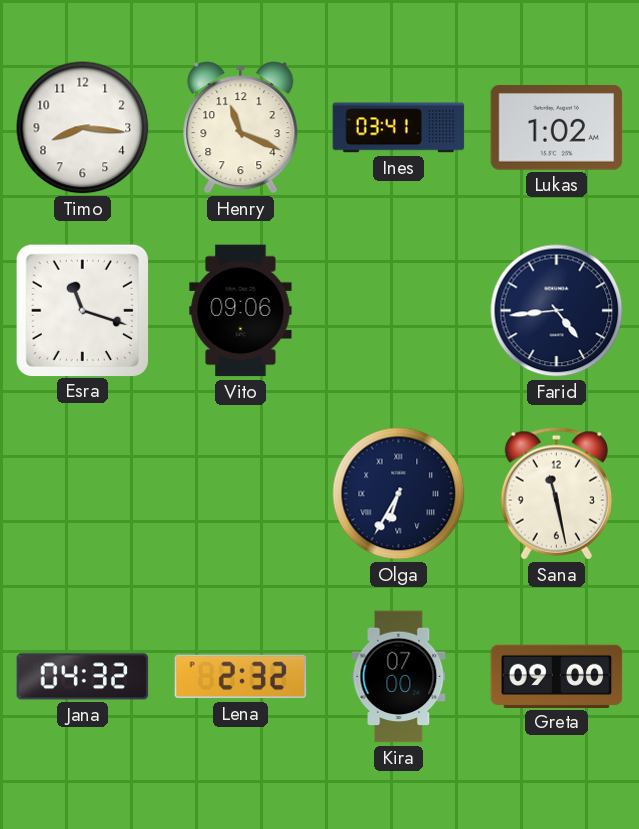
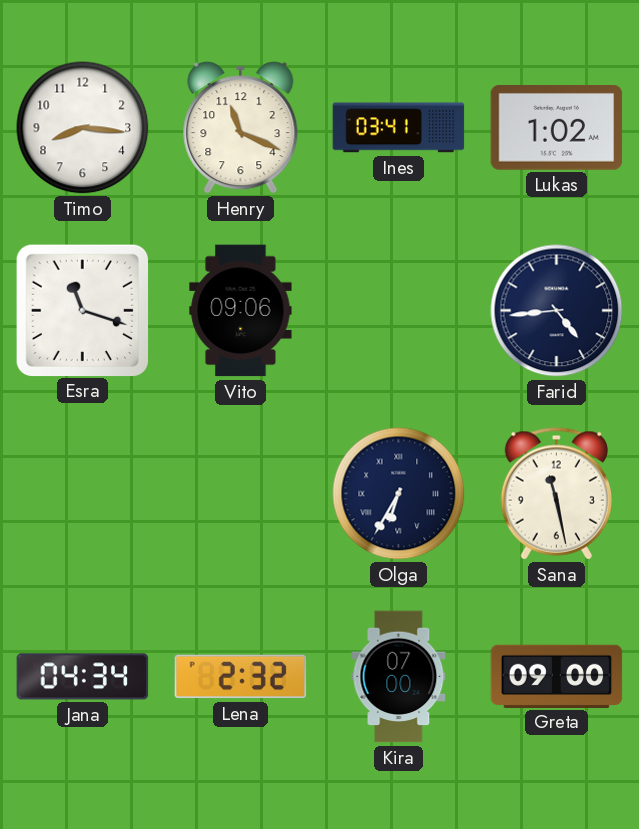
Jana: 04:32 -> 04:34
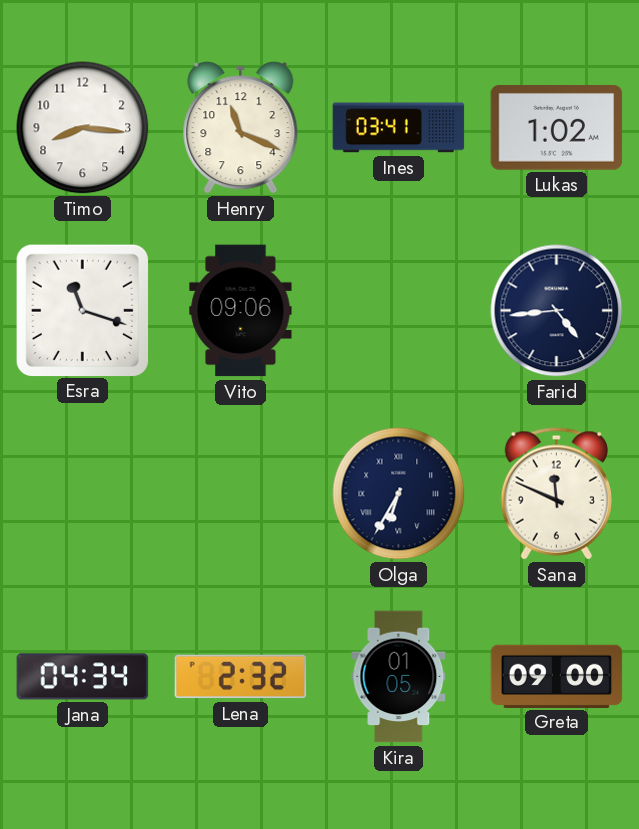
Sana: 11:28 -> 11:49
Kira: 07:00 -> 01:05
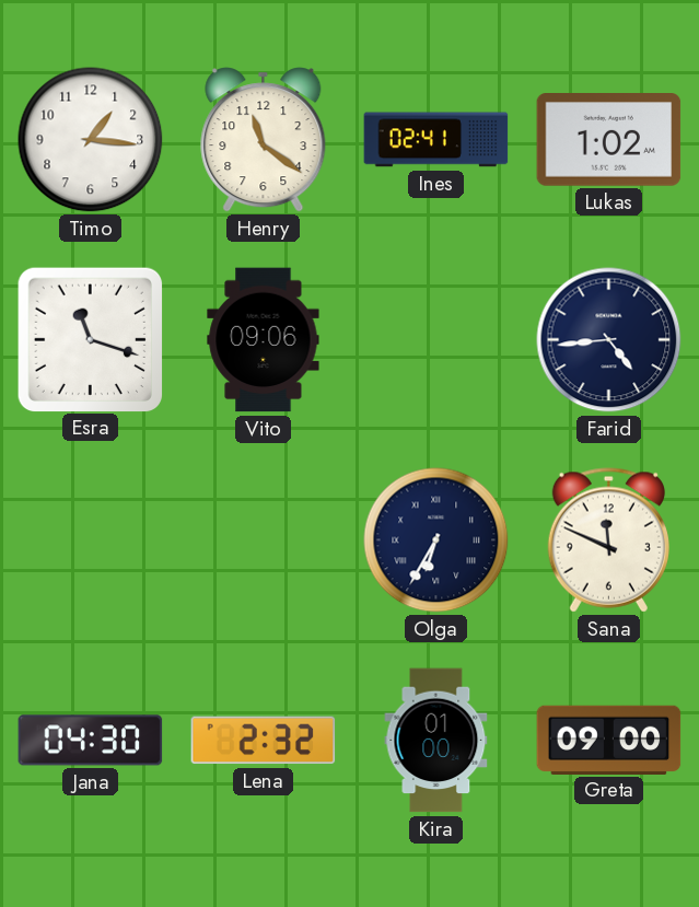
Timo: 8:16 -> 1:16
Henry: 11:19 -> 11:21
Ines: 03:41 -> 02:41
Jana: 04:34 -> 04:30
Kira: 01:05 -> 01:00
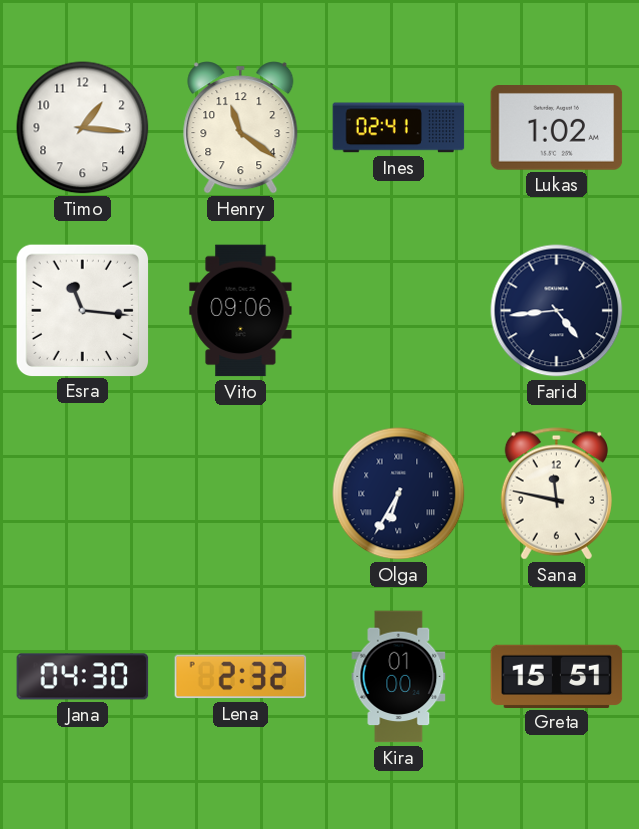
Esra: 11:18 -> 11:16
Sana: 11:49 -> 11:47
Greta: 09:00 -> 15:51
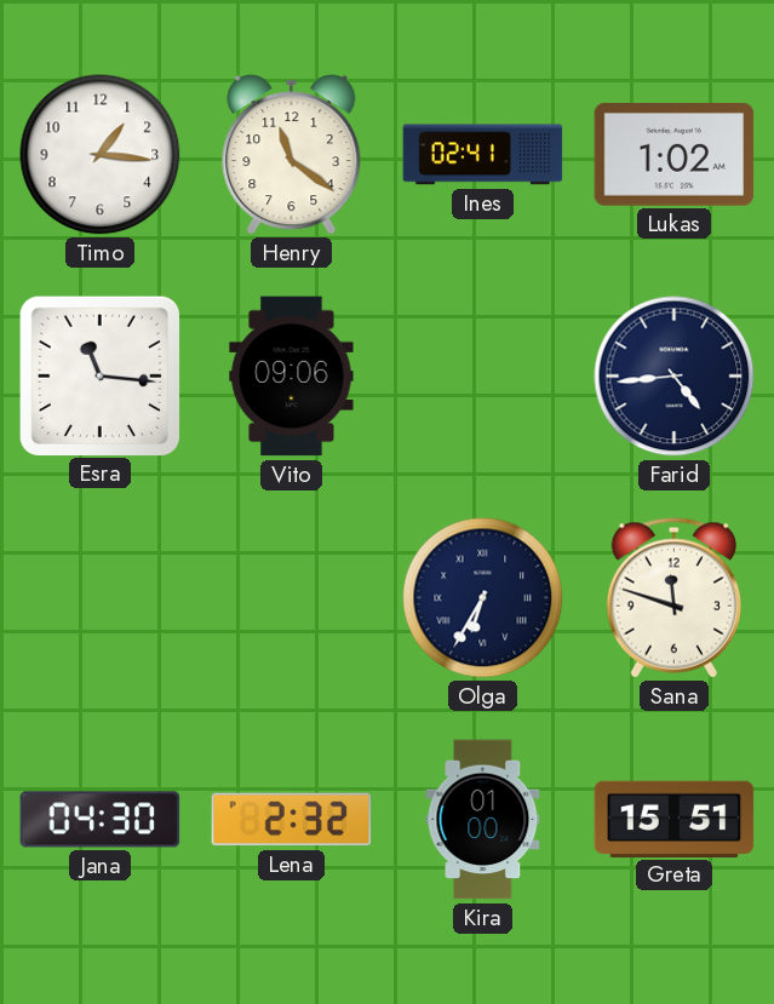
Sana: 11:47 -> 11:48
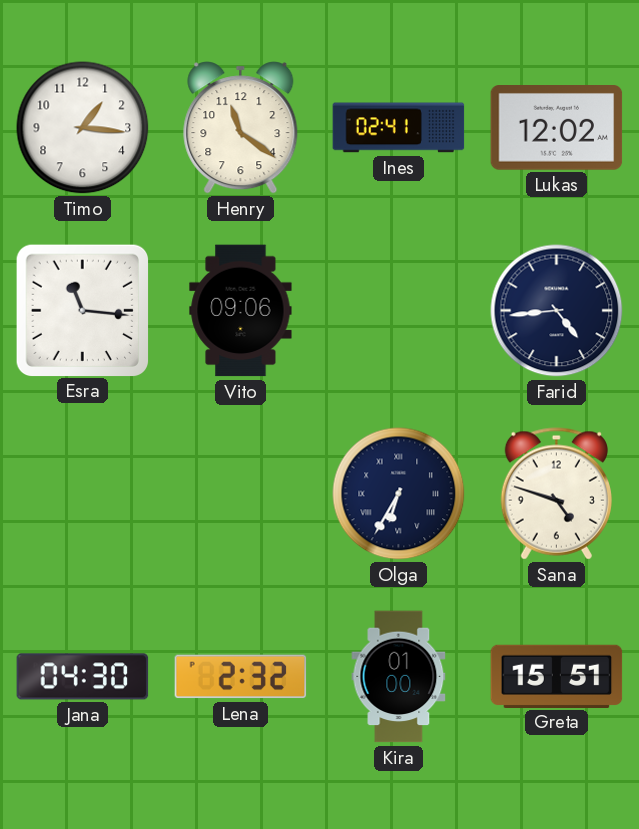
Lukas: 1:02 -> 12:02
Sana: 11:48 -> 4:48
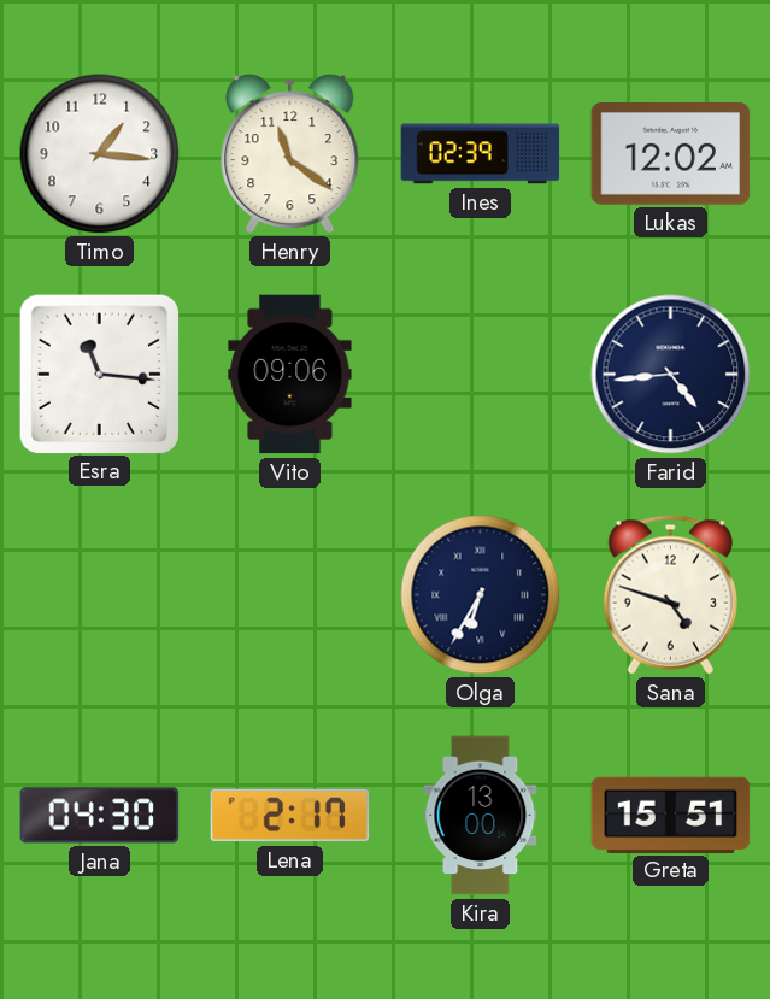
Ines: 02:41 -> 02:39
Lena: 2:32 -> 2:17
Kira: 01:00 -> 13:00
